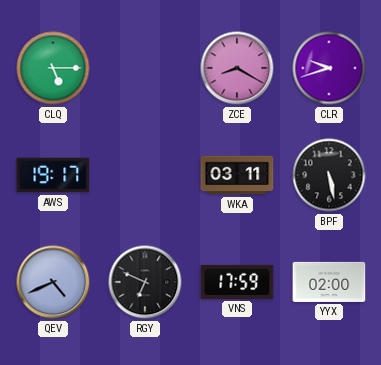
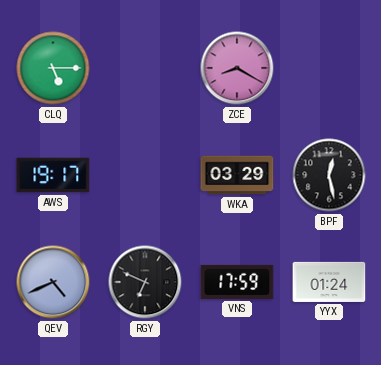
CLR: 9:42 -> none
WKA: 03:11 -> 03:29
BPF: 5:28 -> 12:28
YYX: 02:00 -> 01:24
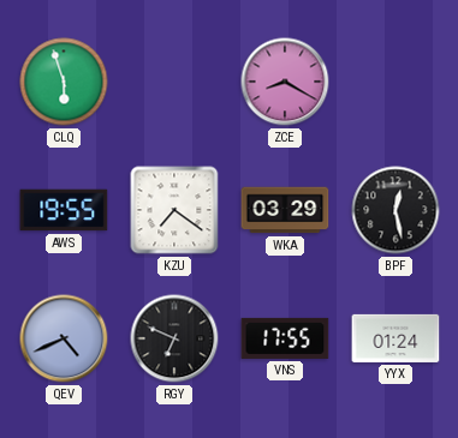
CLQ: 5:15 -> 5:57
AWS: 19:17 -> 19:55
KZU: none -> 7:21
VNS: 17:59 -> 17:55
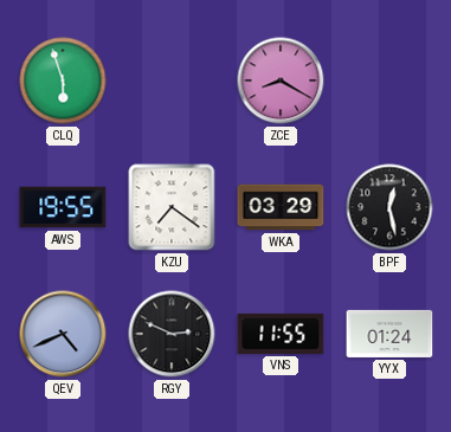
RGY: 6:49 -> 2:49
VNS: 17:55 -> 11:55
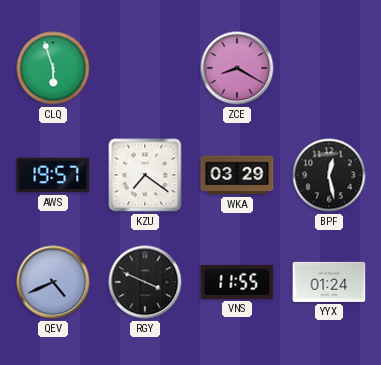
AWS: 19:55 -> 19:57
RGY: 2:49 -> 3:49
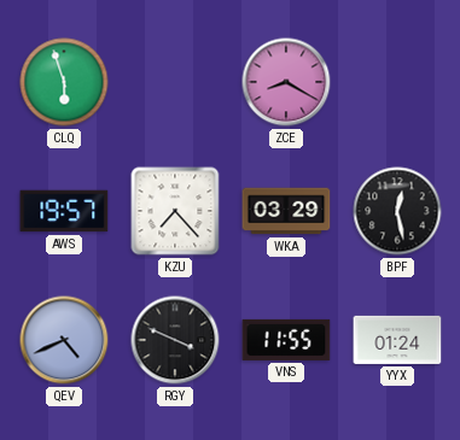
KZU: 7:21 -> 7:23
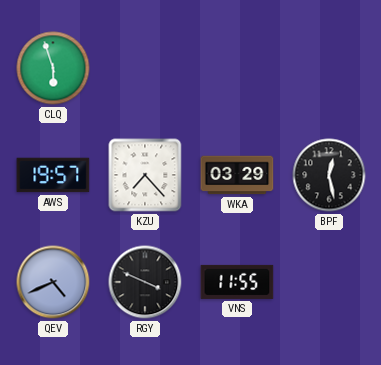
ZCE: 8:20 -> none
YYX: 01:24 -> none
